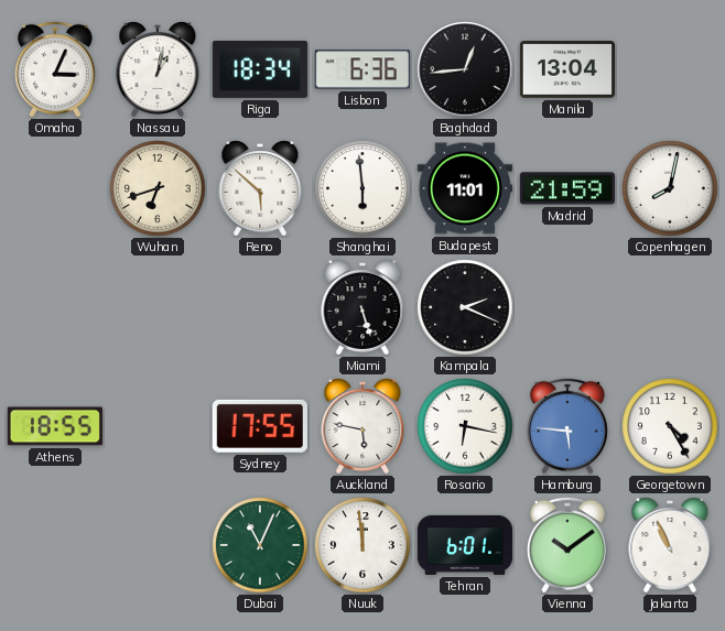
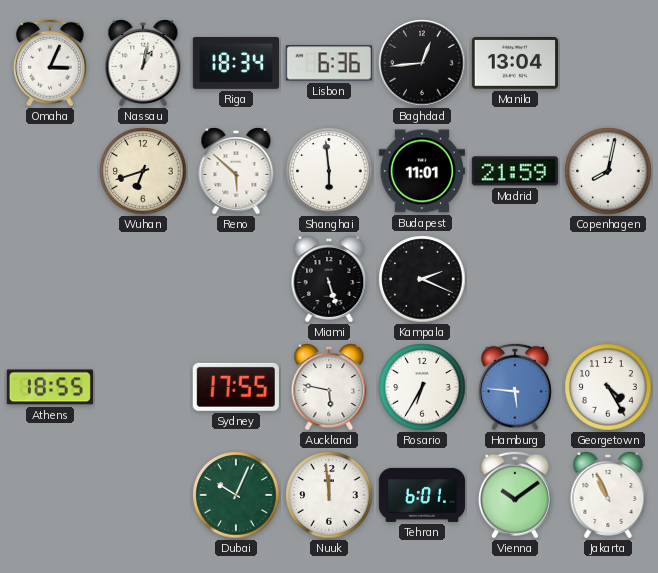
Rosario: 6:17 -> 6:35
Dubai: 11:04 -> 10:04
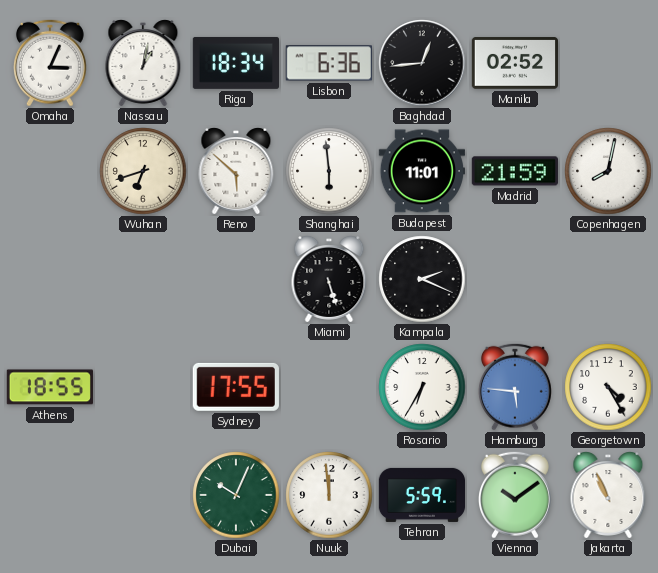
Manila: 13:04 -> 02:52
Auckland: 5:47 -> none
Tehran: 6:01 -> 5:59
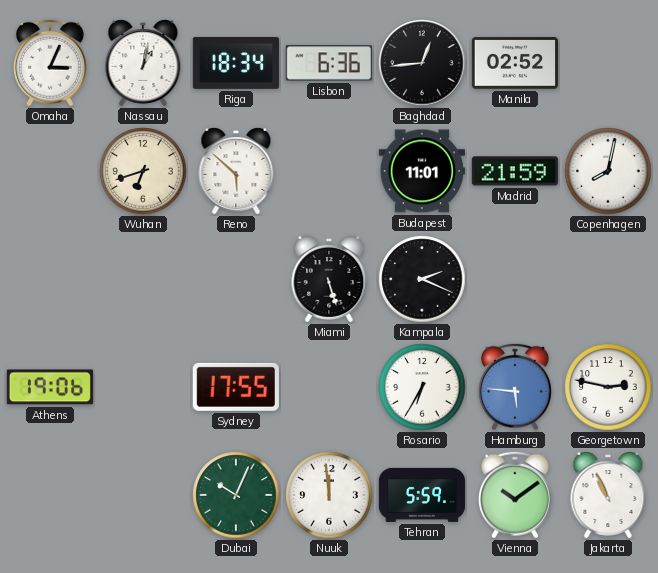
Shanghai: 5:59 -> none
Athens: 18:55 -> 19:06
Georgetown: 4:25 -> 2:47
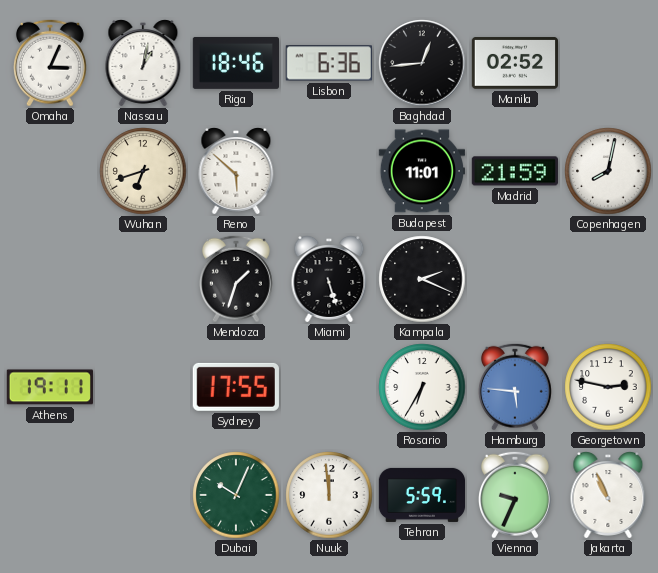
Riga: 18:34 -> 18:46
Mendoza: none -> 1:33
Athens: 19:06 -> 19:11
Vienna: 10:09 -> 9:34
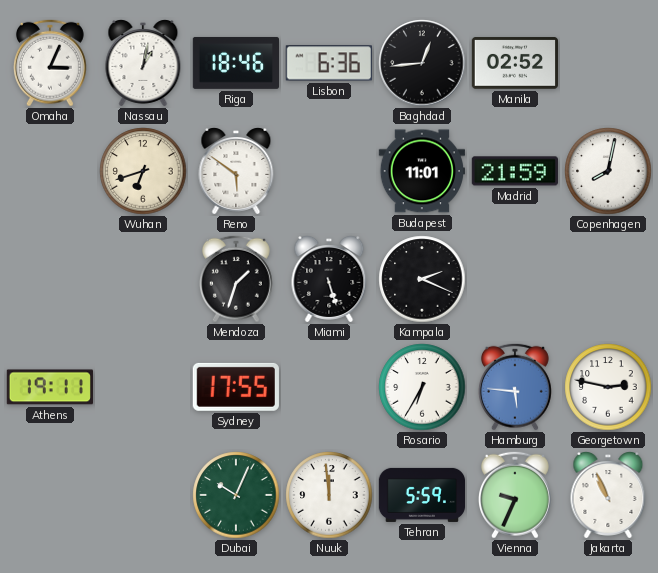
Reno: 5:52 -> 5:51
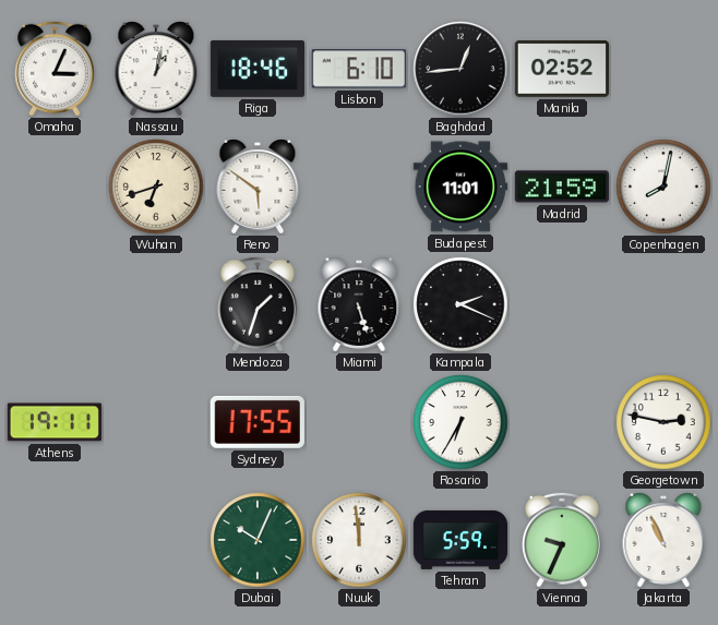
Lisbon: 6:36 -> 6:10
Hamburg: 5:46 -> none
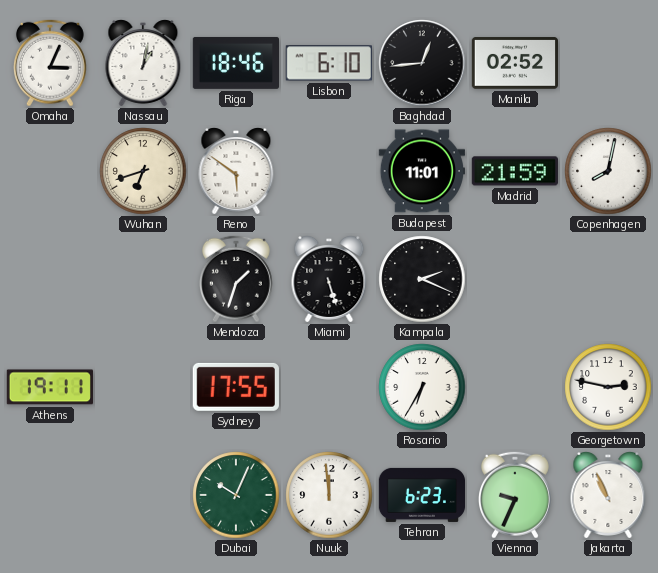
Tehran: 5:59 -> 6:23
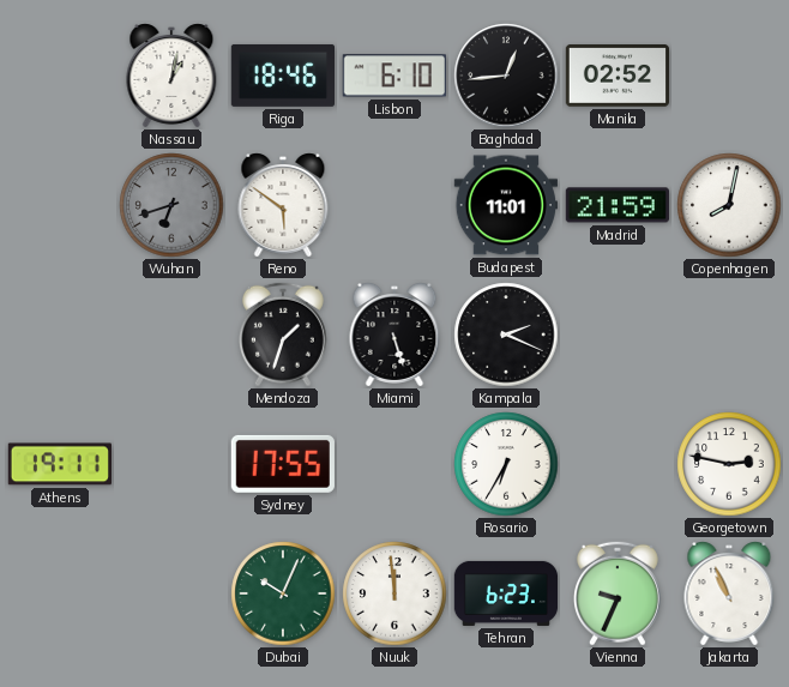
Omaha: 3:04 -> none
Wuhan dial: cream -> grey
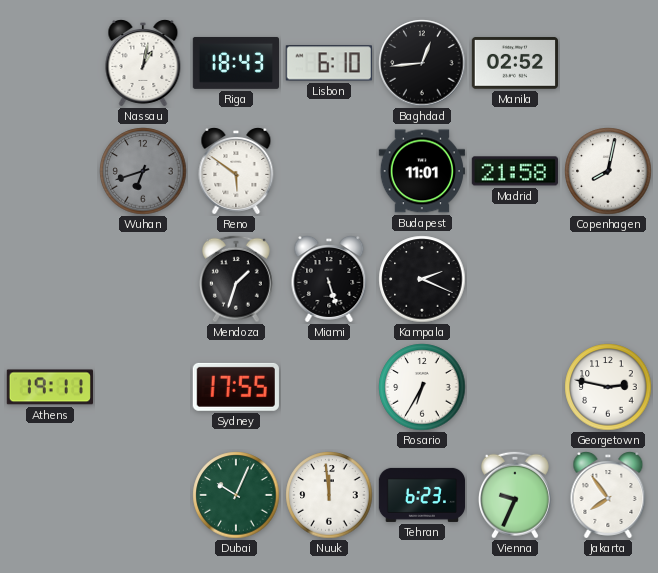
Riga: 18:46 -> 18:43
Madrid: 21:59 -> 21:58
Jakarta: 10:56 -> 7:54
